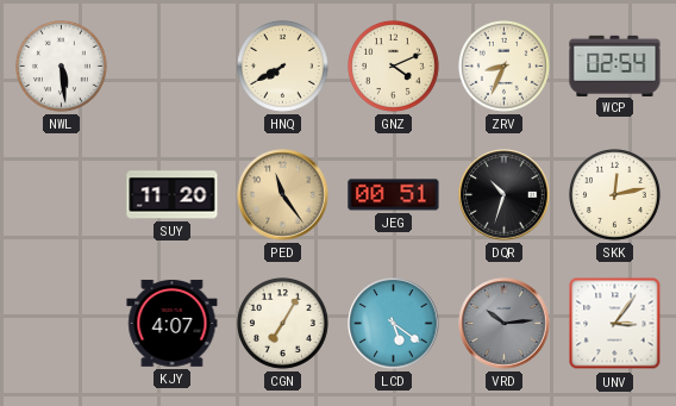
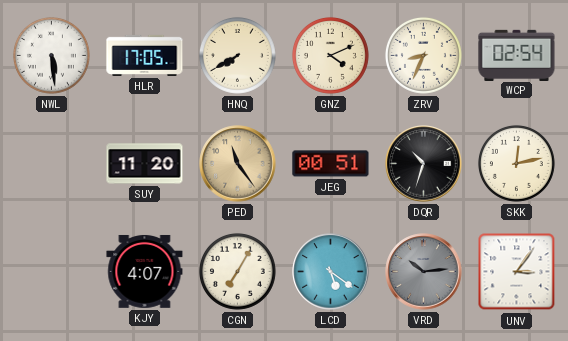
HLR: none -> 17:05
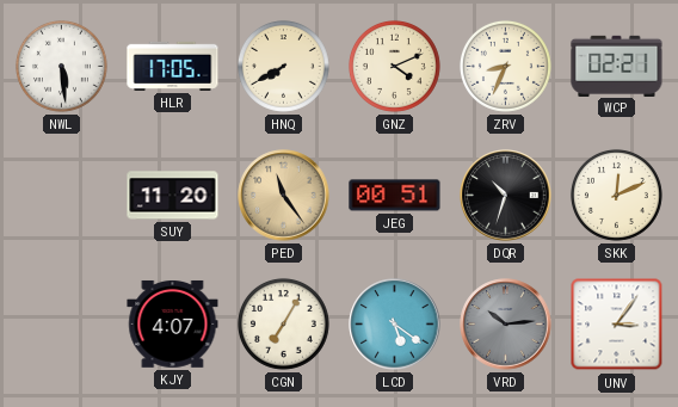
WCP: 02:54 -> 02:21
SKK: 12:13 -> 12:11
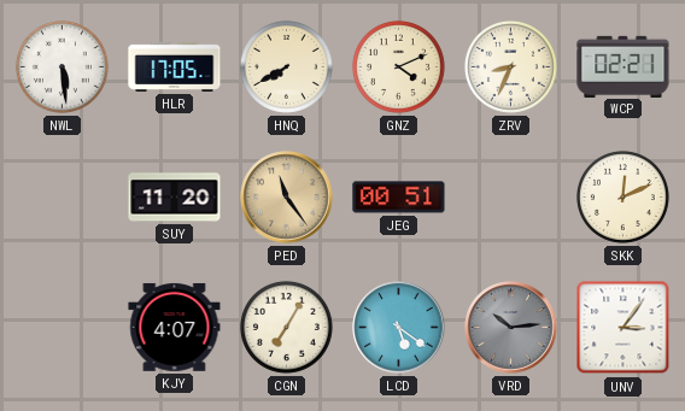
DQR: 10:33 -> none
